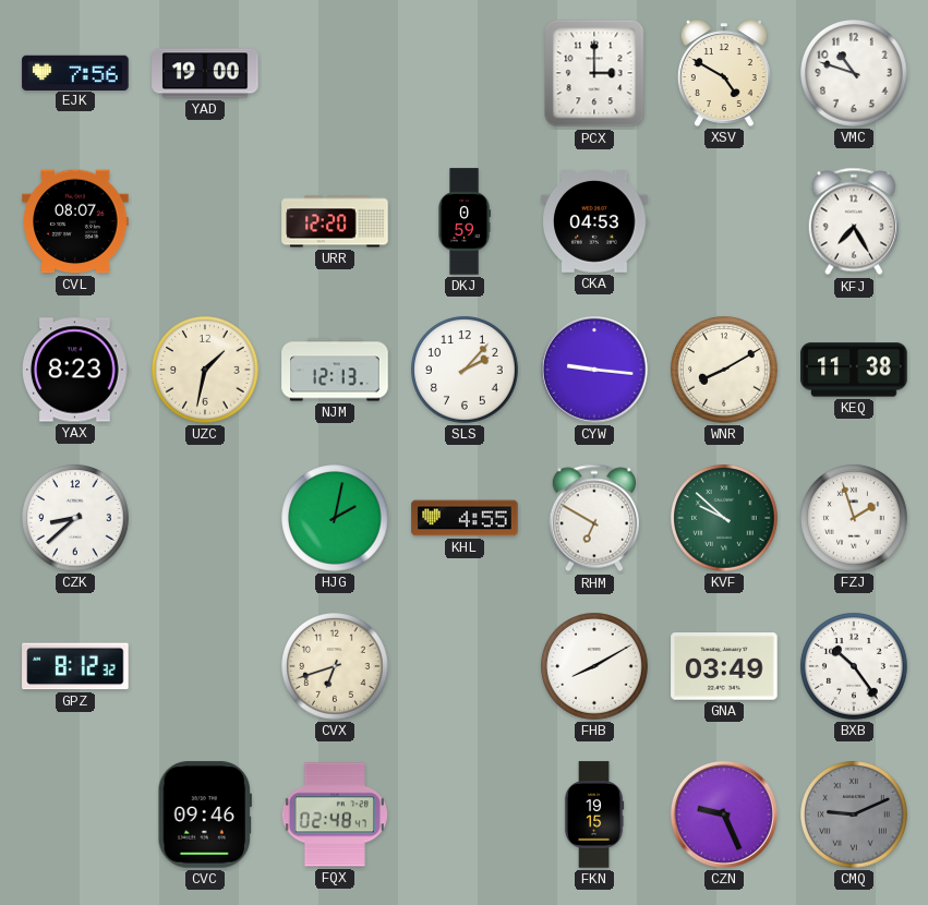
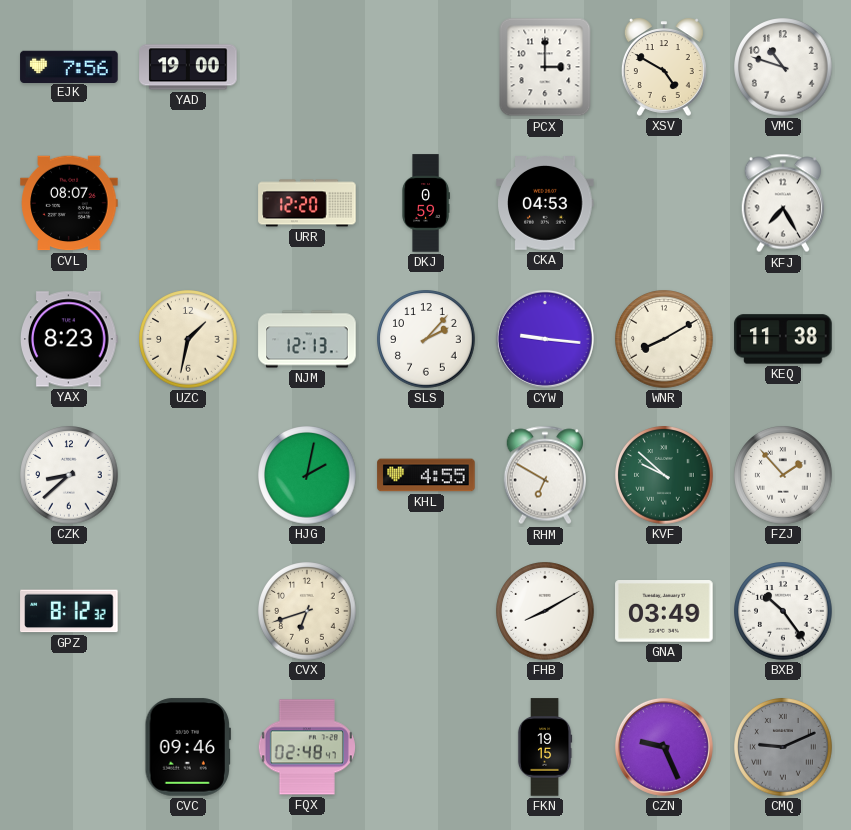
FZJ: 1:57 -> 1:53
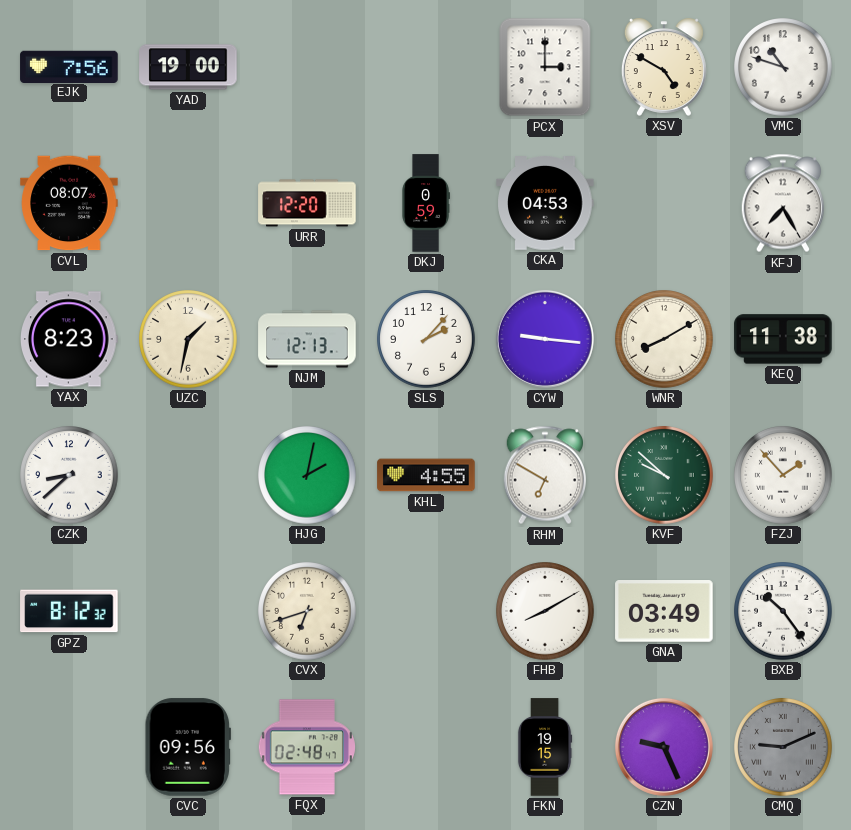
CVC: 09:46 -> 09:56
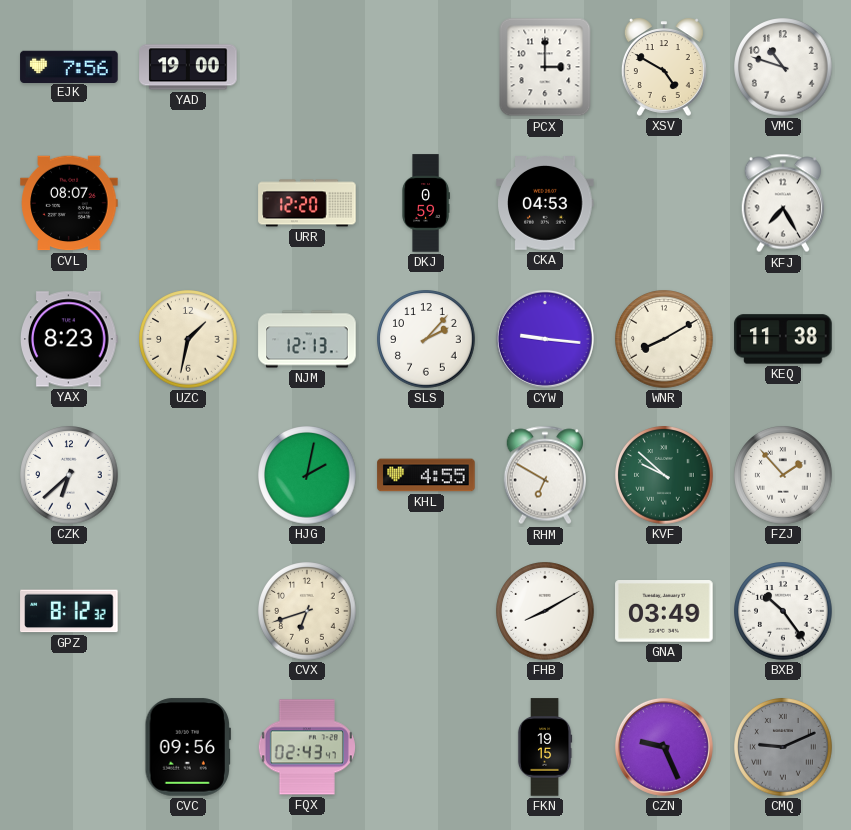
CZK: 8:38 -> 6:38
FQX: 02:48 -> 02:43
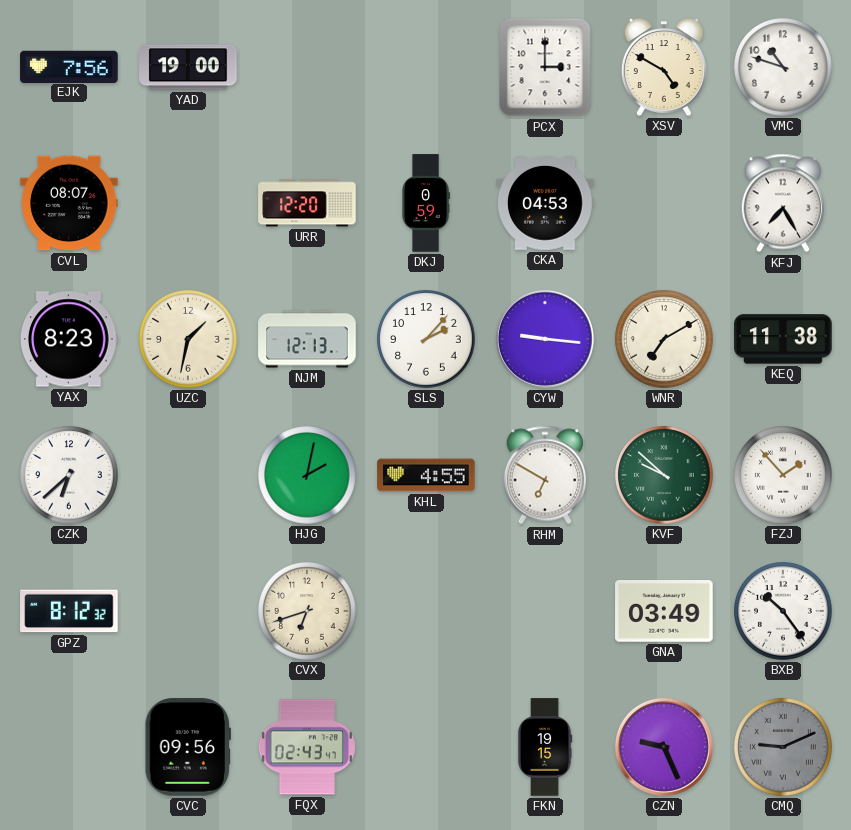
WNR: 8:10 -> 7:10
FHB: 8:10 -> none
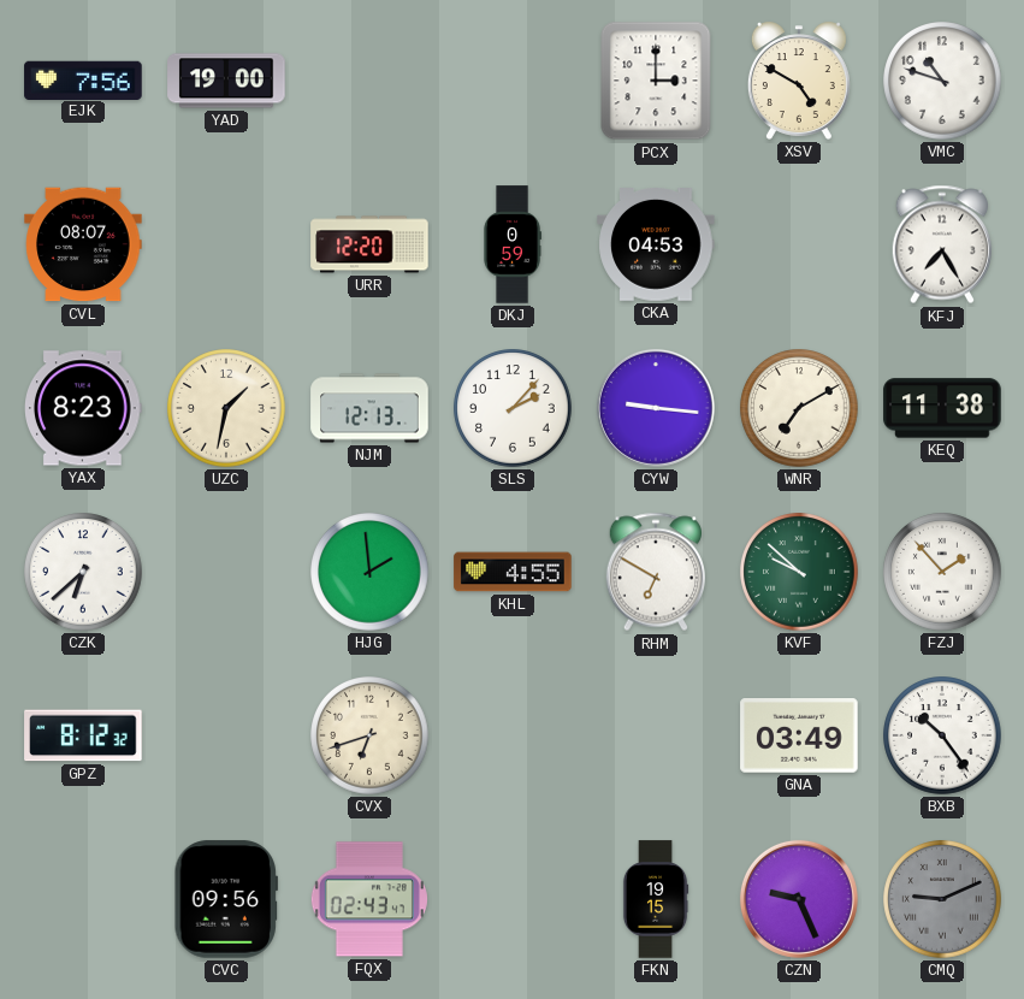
HJG: 2:02 -> 1:59
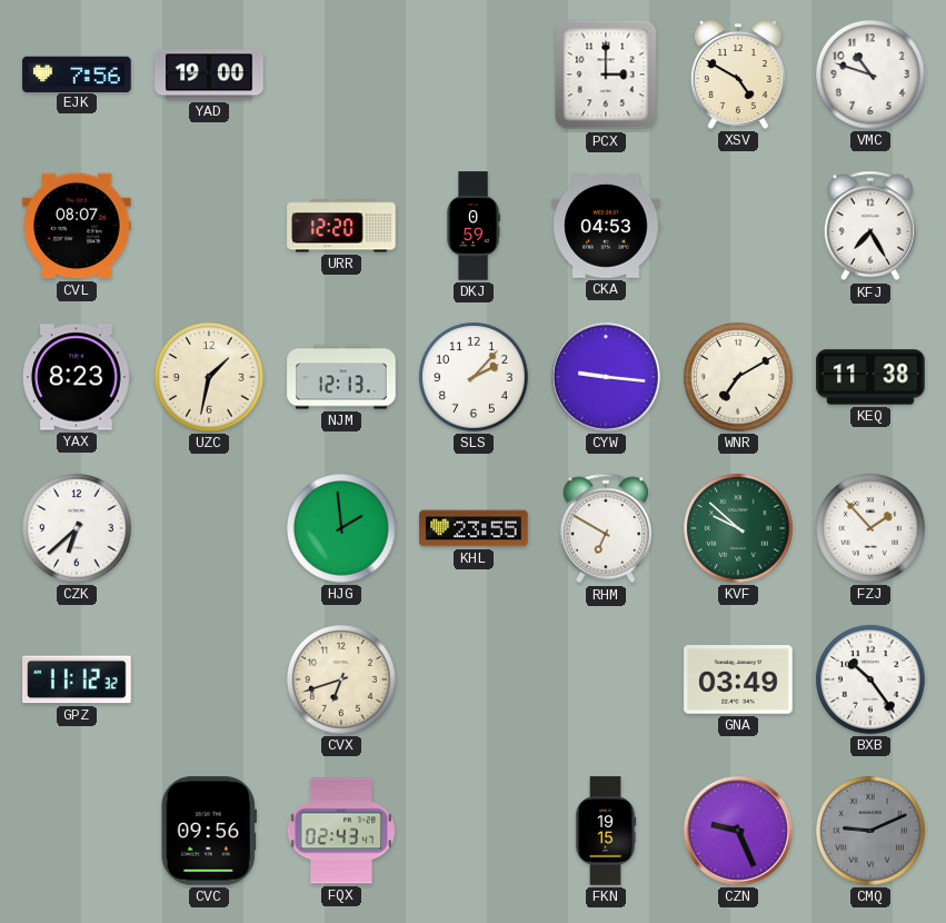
KHL: 4:55 -> 23:55
GPZ: 8:12 -> 11:12
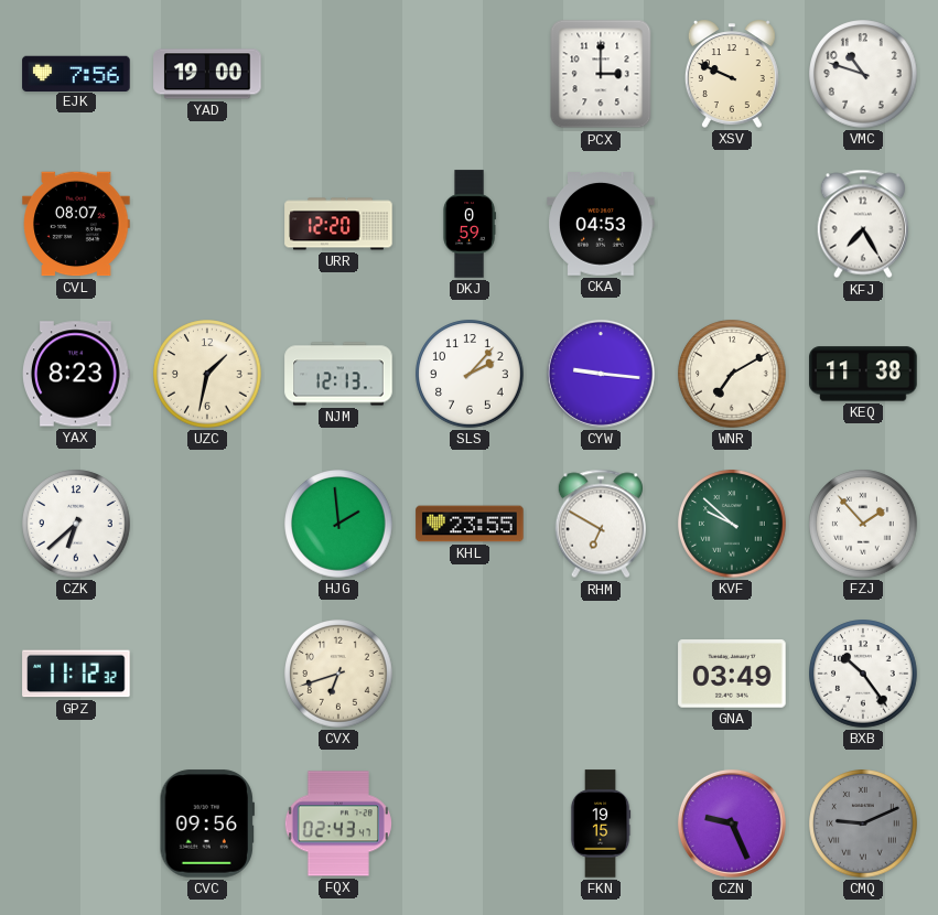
XSV: 4:50 -> 9:49
